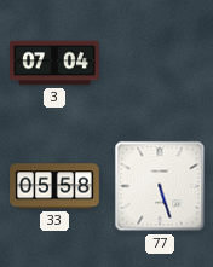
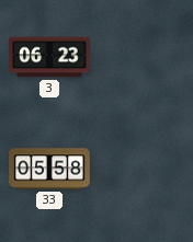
3: 07:04 -> 06:23
77: 5:27 -> none
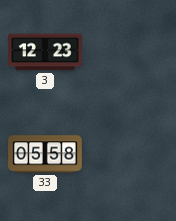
3: 06:23 -> 12:23
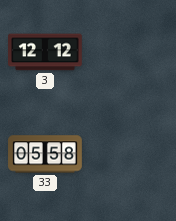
3: 12:23 -> 12:12
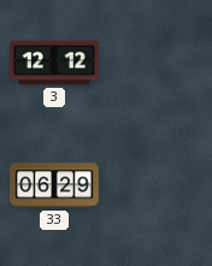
33: 05:58 -> 06:29
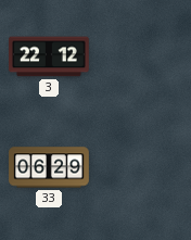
3: 12:12 -> 22:12
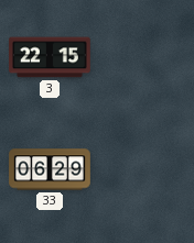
3: 22:12 -> 22:15
